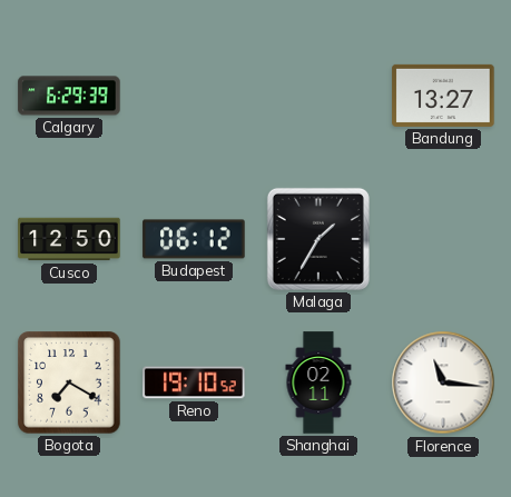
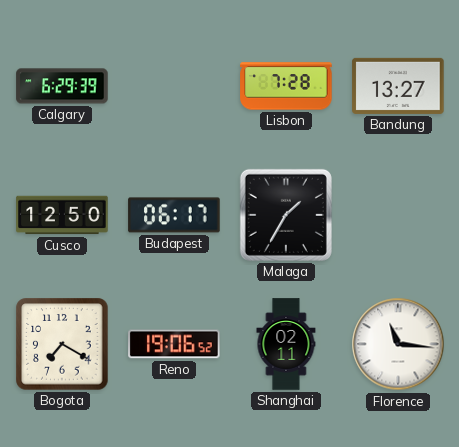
Lisbon: none -> 7:28
Budapest: 06:12 -> 06:17
Reno: 19:10 -> 19:06
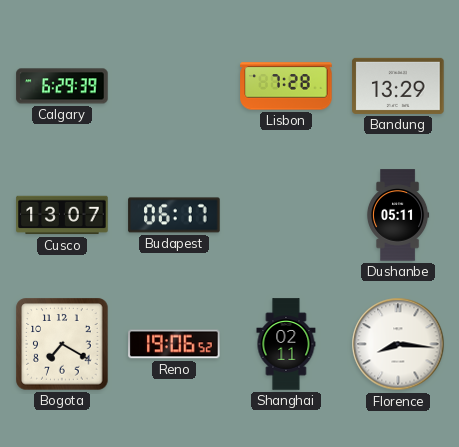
Bandung: 13:27 -> 13:29
Cusco: 12:50 -> 13:07
Malaga: 1:35 -> none
Dushanbe: none -> 05:11
Florence: 11:16 -> 8:16
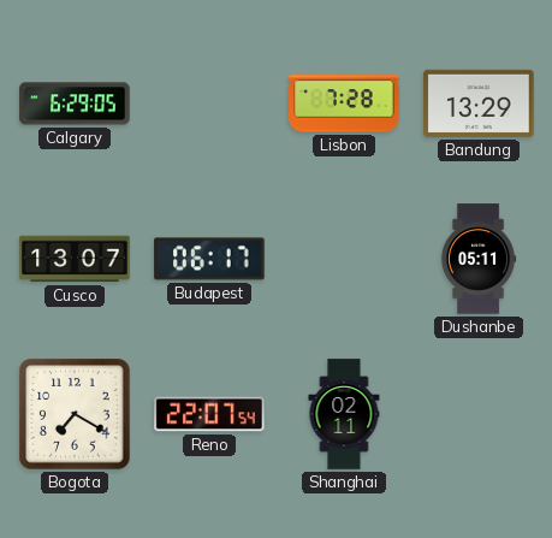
Calgary: 6:29:39 -> 6:29:05
Reno: 19:06 -> 22:07
Florence: 8:16 -> none
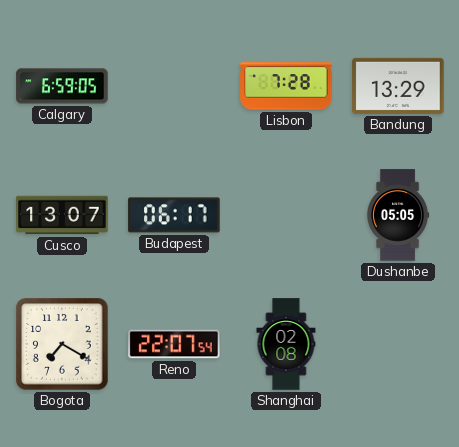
Calgary: 6:29 -> 6:59
Dushanbe: 05:11 -> 05:05
Shanghai: 02:11 -> 02:08
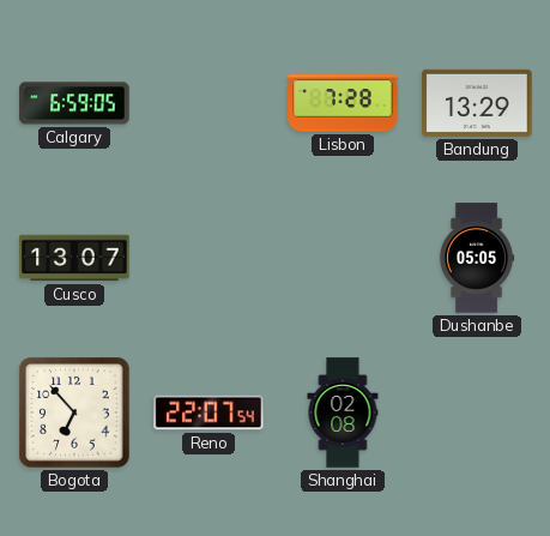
Budapest: 06:17 -> none
Bogota: 7:20 -> 6:53
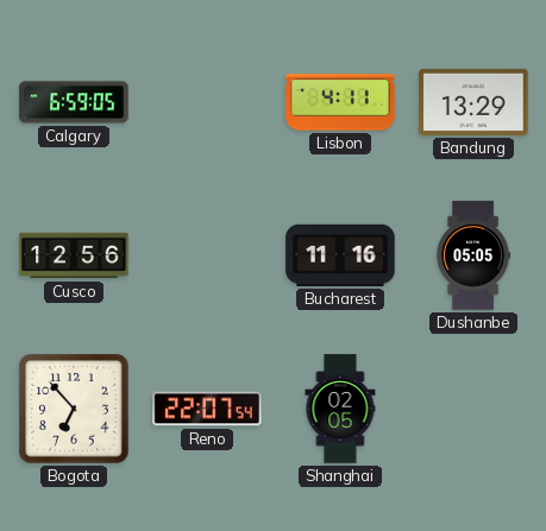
Lisbon: 7:28 -> 4:11
Cusco: 13:07 -> 12:56
Bucharest: none -> 11:16
Shanghai: 02:08 -> 02:05
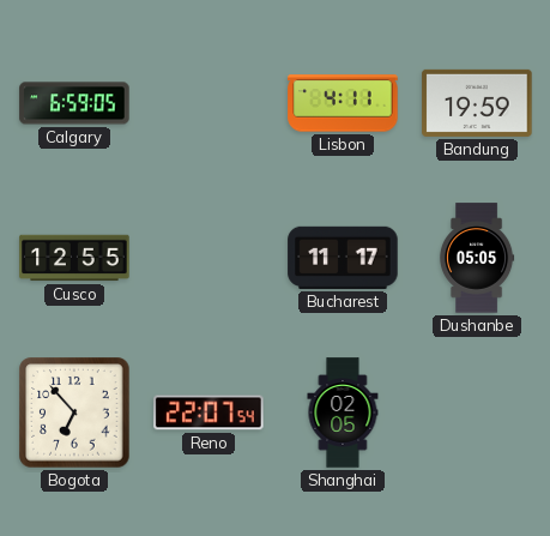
Bandung: 13:29 -> 19:59
Cusco: 12:56 -> 12:55
Bucharest: 11:16 -> 11:17
